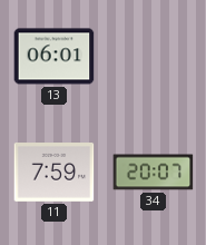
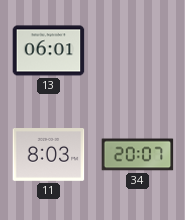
11: 7:59 -> 8:03
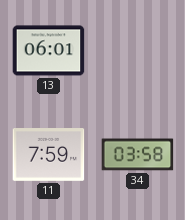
11: 8:03 -> 7:59
34: 20:07 -> 03:58
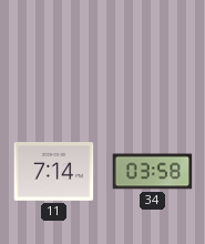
13: 06:01 -> none
11: 7:59 -> 7:14
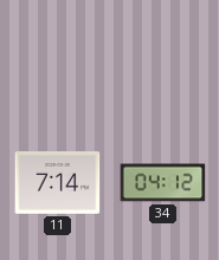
34: 03:58 -> 04:12
